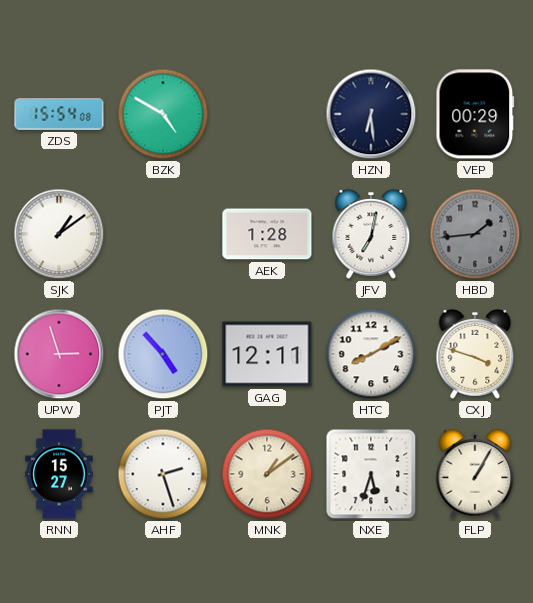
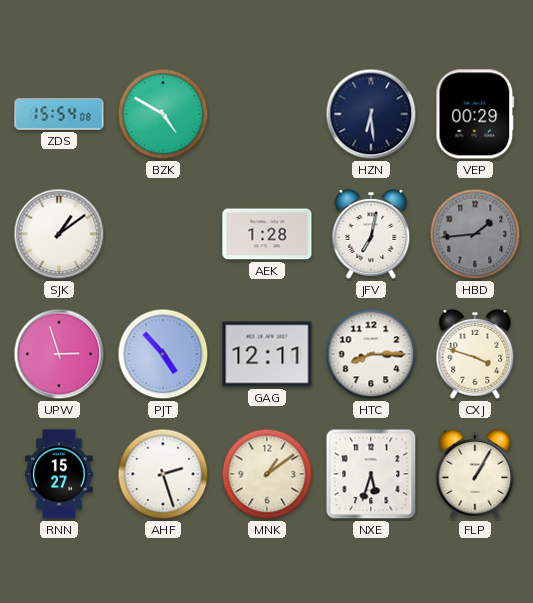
HTC: 8:10 -> 8:15
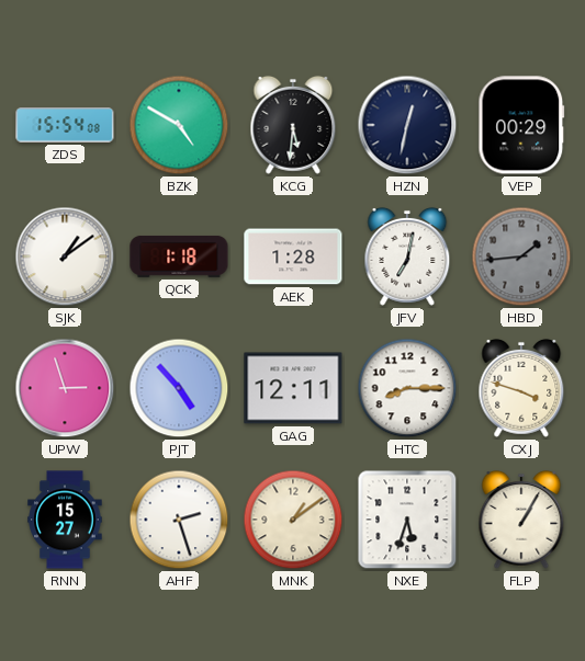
KCG: none -> 5:31
HZN: 6:29 -> 12:32
QCK: none -> 1:18
